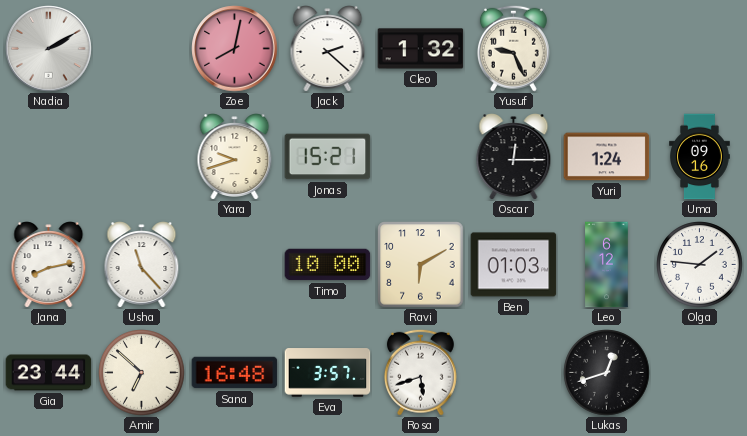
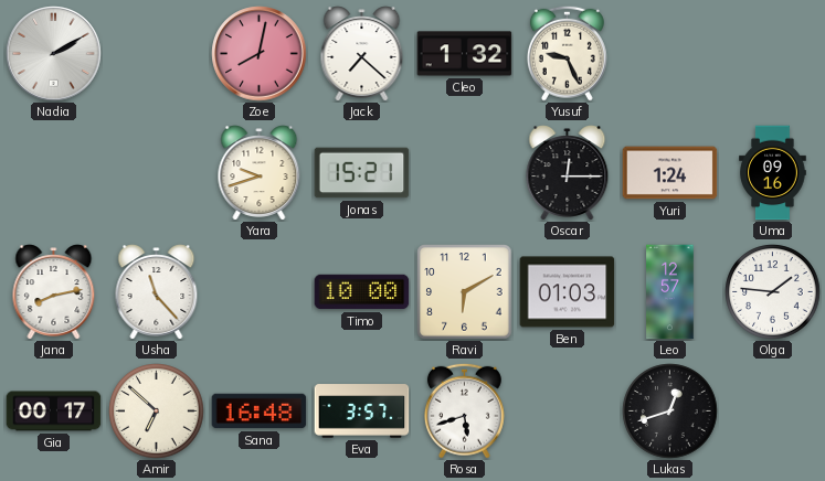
Jack: 2:22 -> 7:22
Leo: 6:12 -> 12:57
Gia: 23:44 -> 00:17
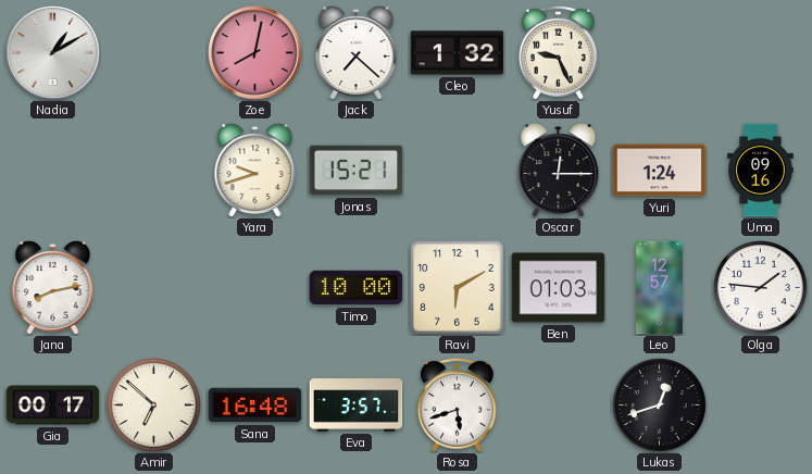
Nadia: 2:10 -> 1:10
Usha: 11:23 -> none
